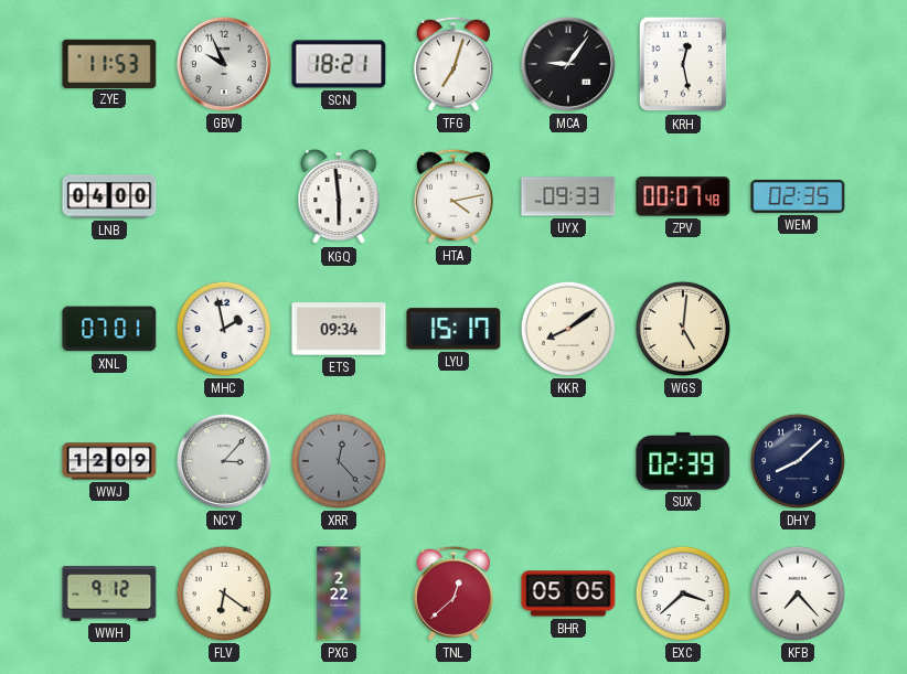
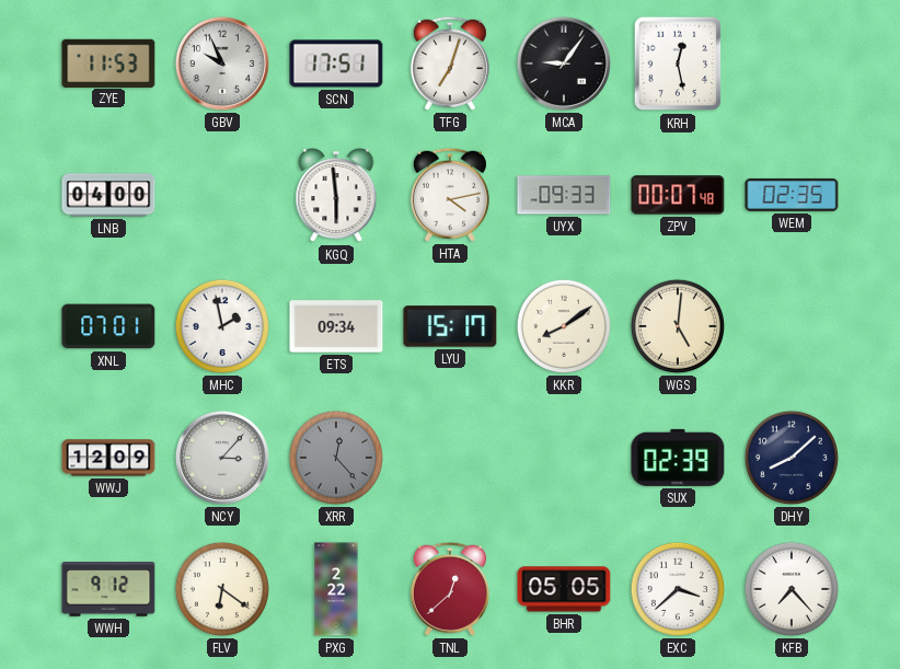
SCN: 18:21 -> 17:51
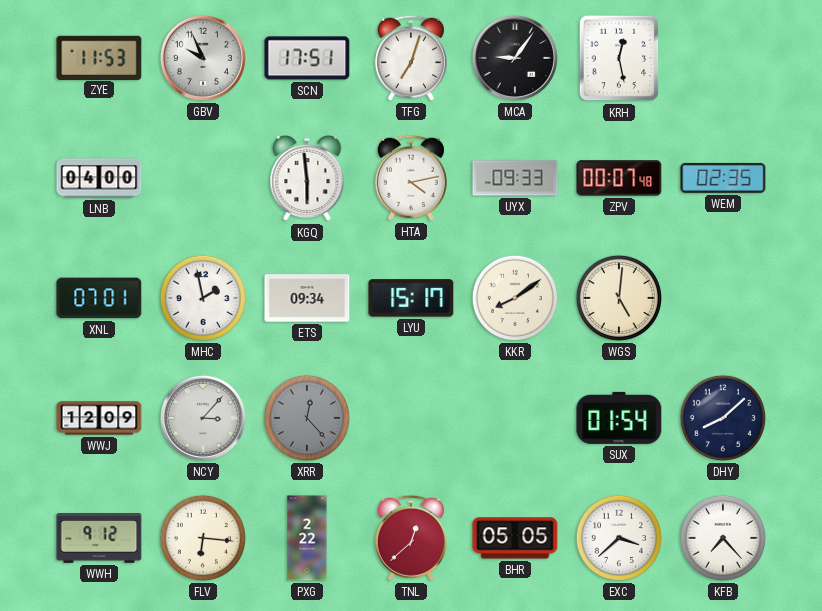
SUX: 02:39 -> 01:54
FLV: 6:21 -> 6:16
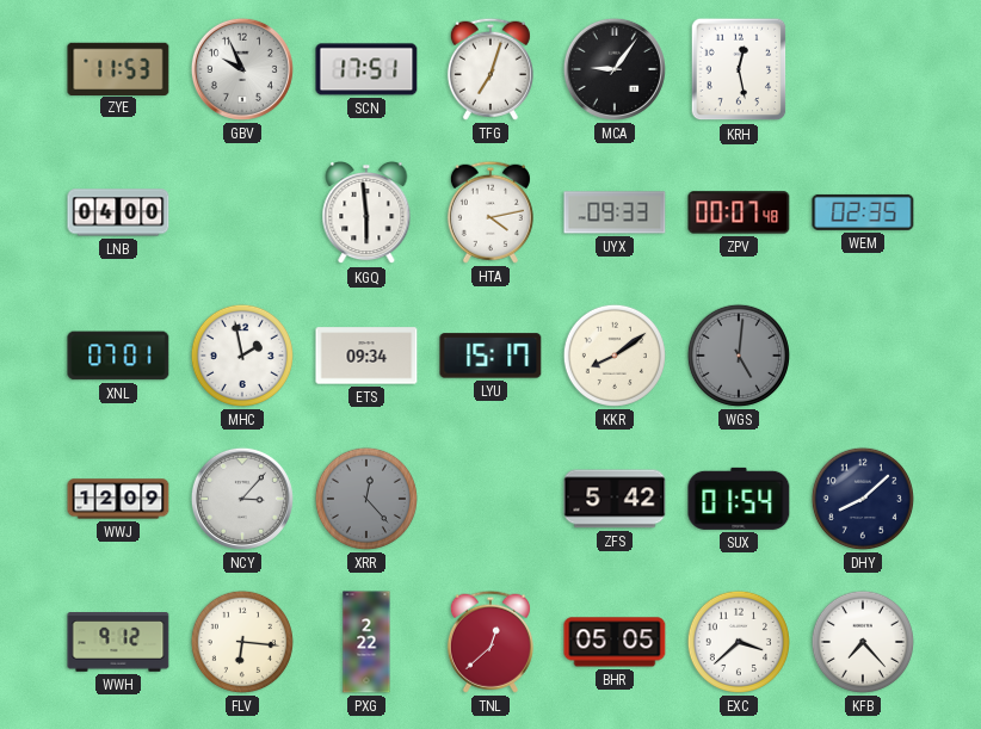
WGS dial: cream -> grey
ZFS: none -> 5:42
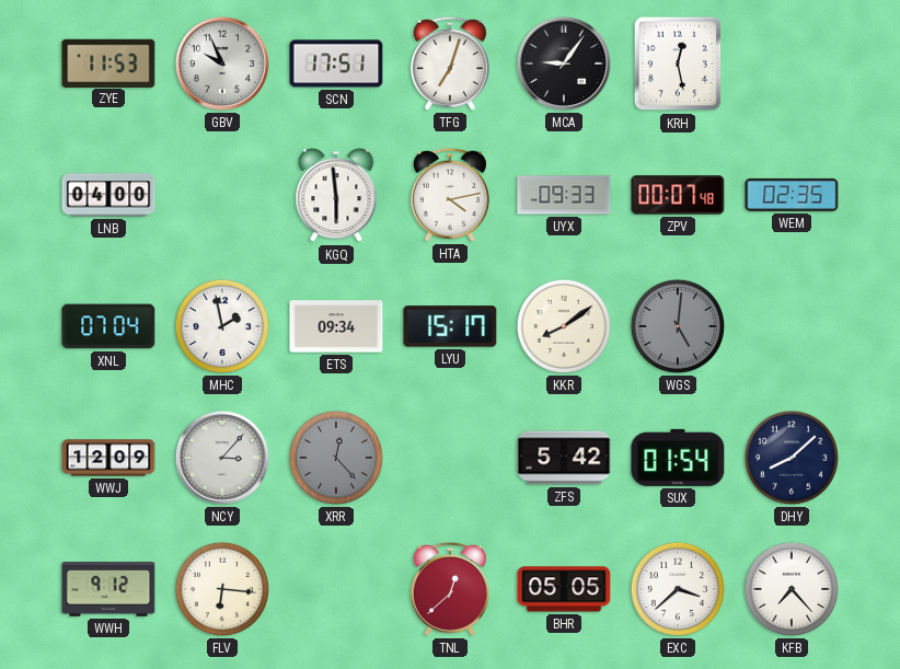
XNL: 07:01 -> 07:04
PXG: 2:22 -> none
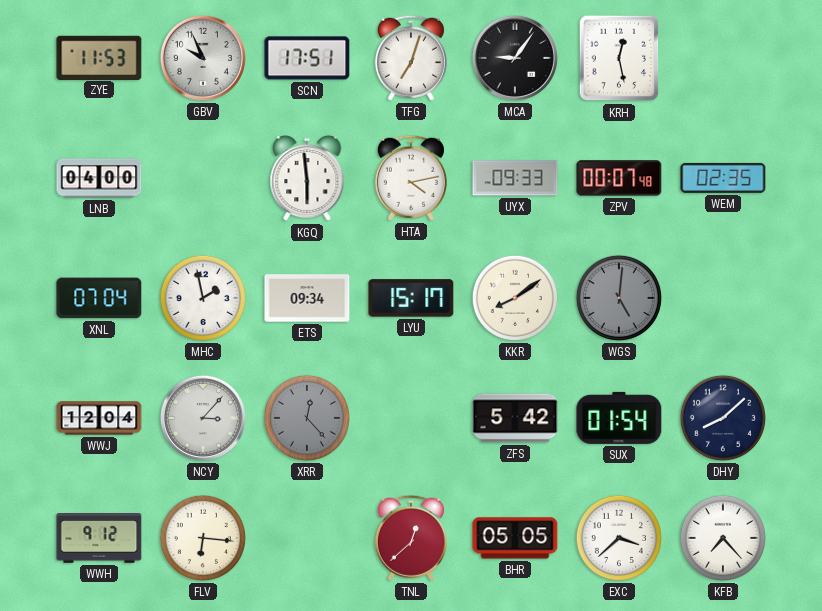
WWJ: 12:09 -> 12:04
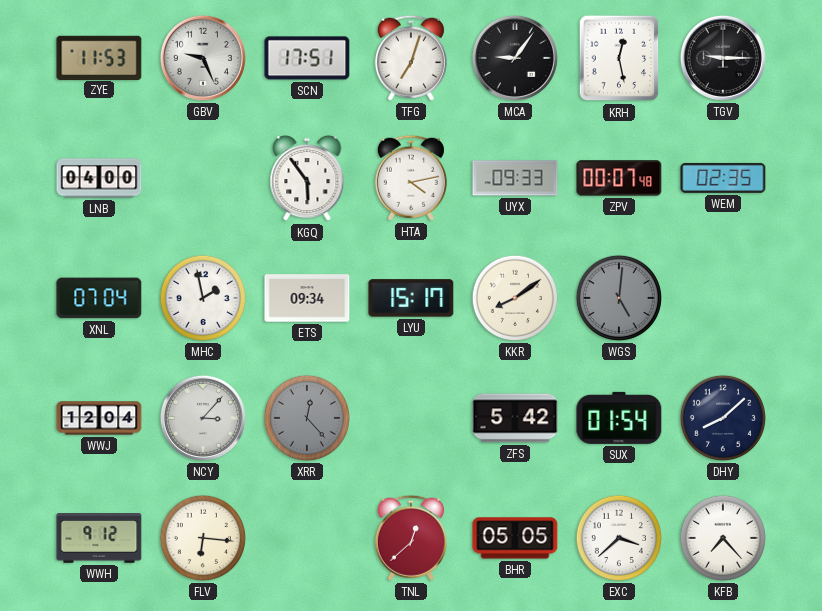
GBV: 9:56 -> 9:26
TGV: none -> 9:15
KGQ: 5:59 -> 5:54
